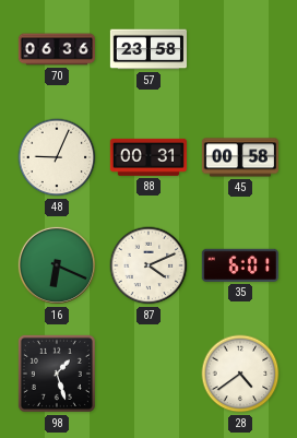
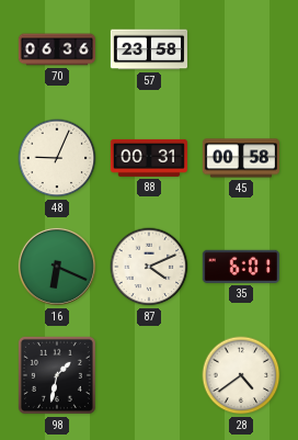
98: 1:27 -> 1:32
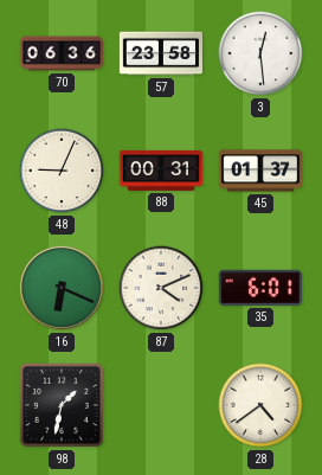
3: none -> 12:29
45: 00:58 -> 01:37
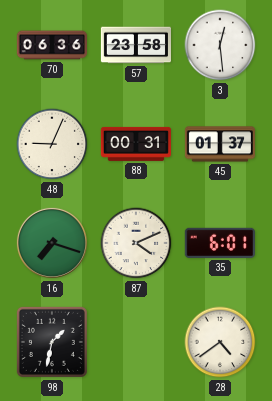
16: 6:19 -> 7:18
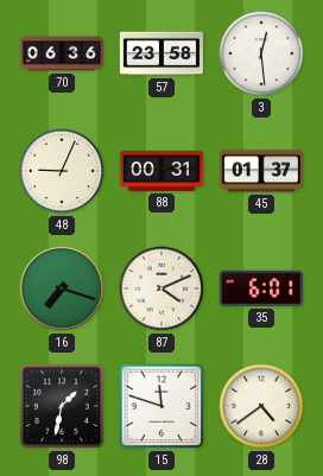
15: none -> 11:48
